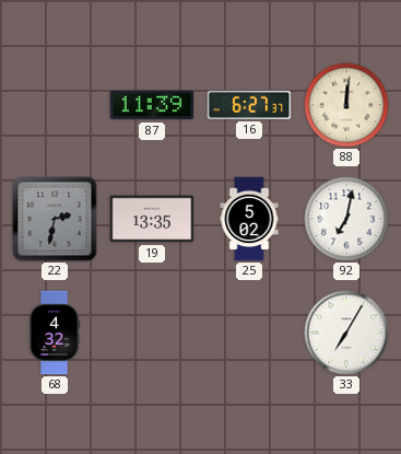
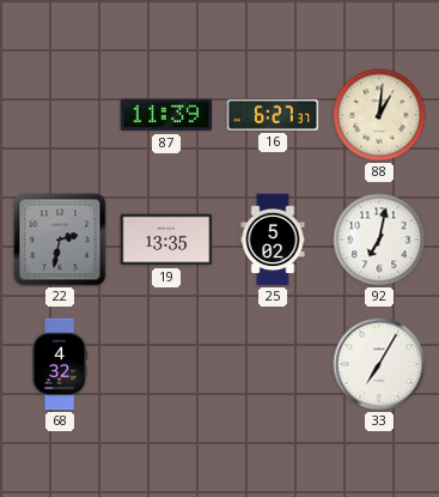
88: 12:01 -> 1:01
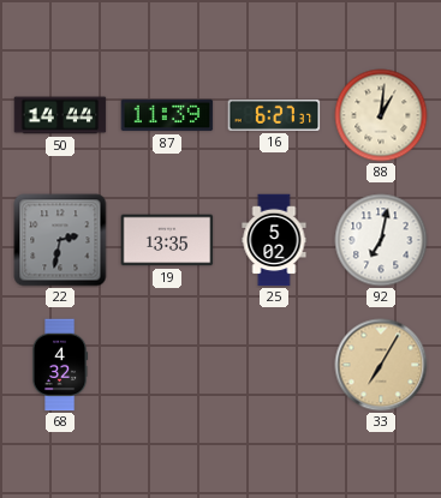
50: none -> 14:44
33 dial: white -> champagne
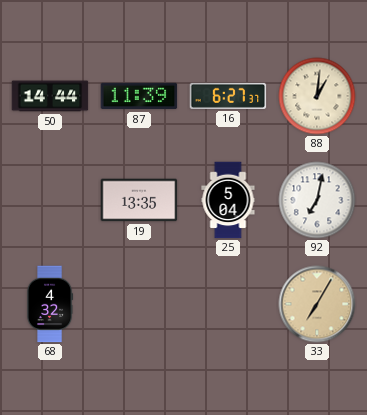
22: 2:32 -> none
25: 5:02 -> 5:04
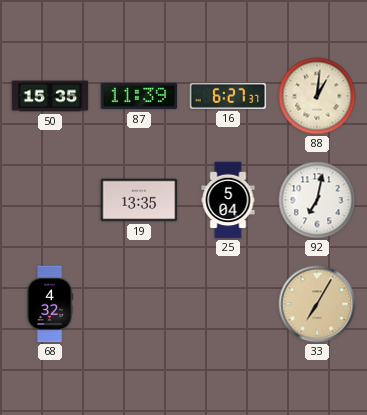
50: 14:44 -> 15:35
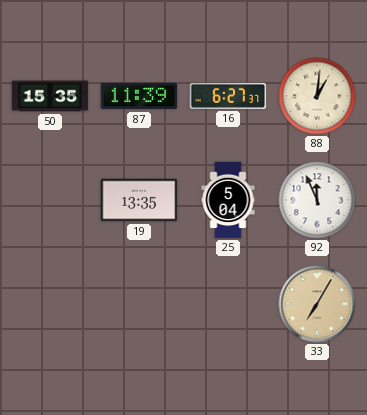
92: 7:02 -> 11:56
68: 4:32 -> none
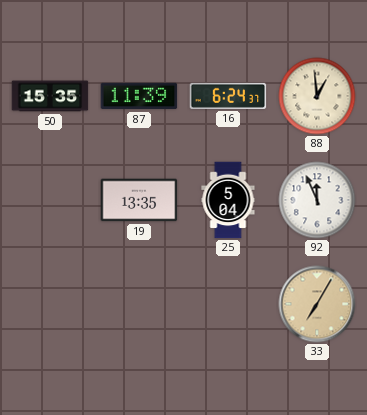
16: 6:27 -> 6:24
88: 1:01 -> 12:59
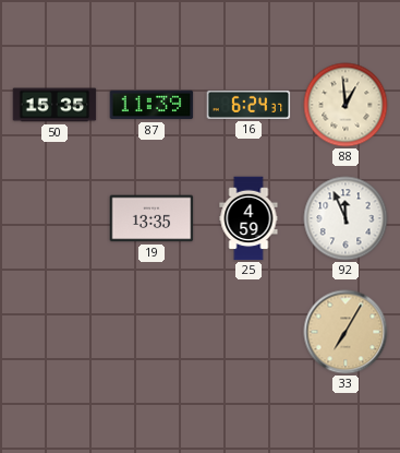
25: 5:04 -> 4:59
